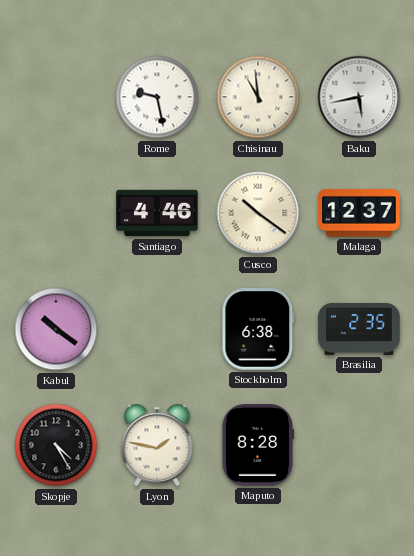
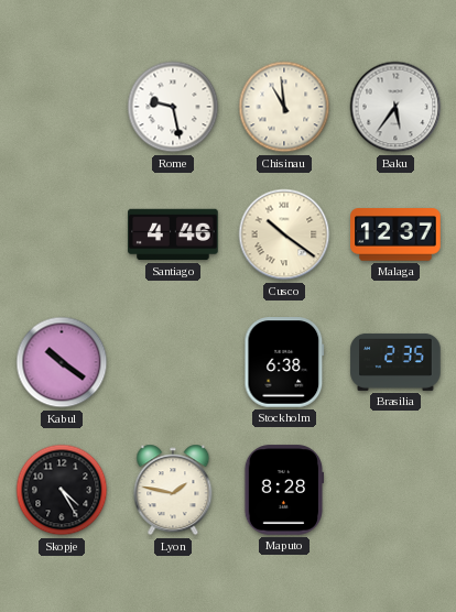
Baku: 5:43 -> 5:36
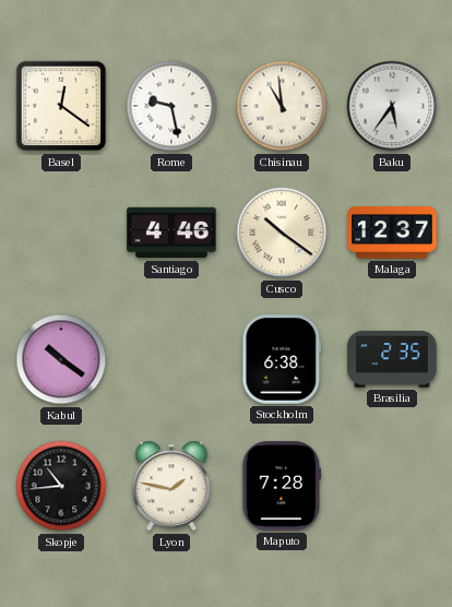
Basel: none -> 12:21
Skopje: 4:25 -> 10:44
Maputo: 8:28 -> 7:28
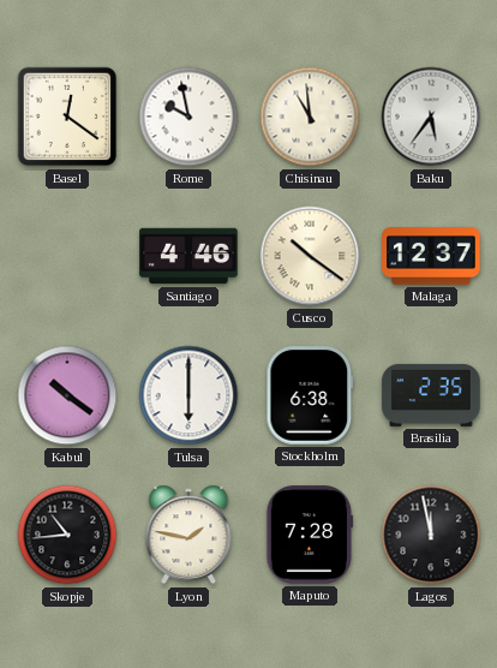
Rome: 9:28 -> 9:58
Tulsa: none -> 6:00
Lagos: none -> 11:58
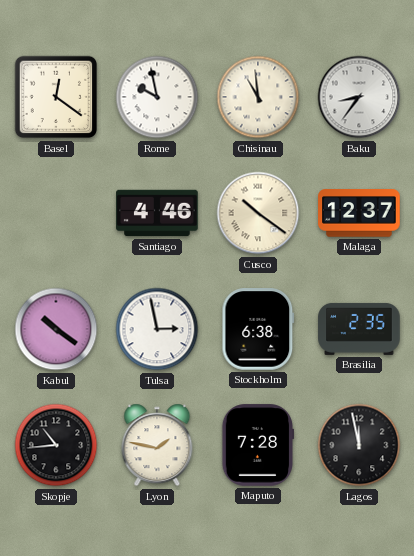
Baku: 5:36 -> 8:36
Tulsa: 6:00 -> 2:58
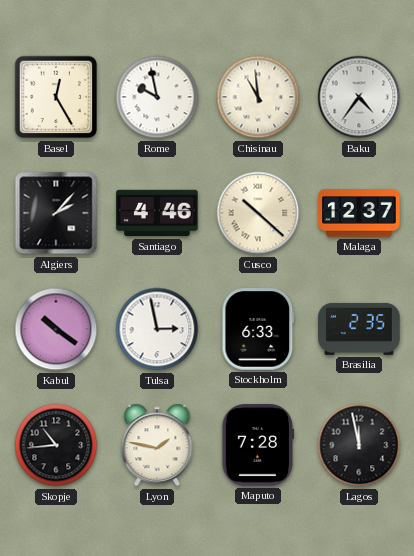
Basel: 12:21 -> 12:25
Baku: 8:36 -> 4:36
Algiers: none -> 2:07
Cusco: 10:21 -> 10:22
Stockholm: 6:38 -> 6:33
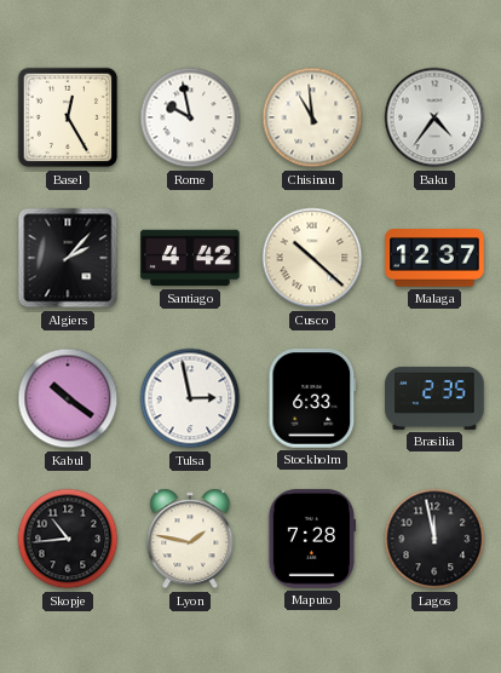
Santiago: 4:46 -> 4:42
